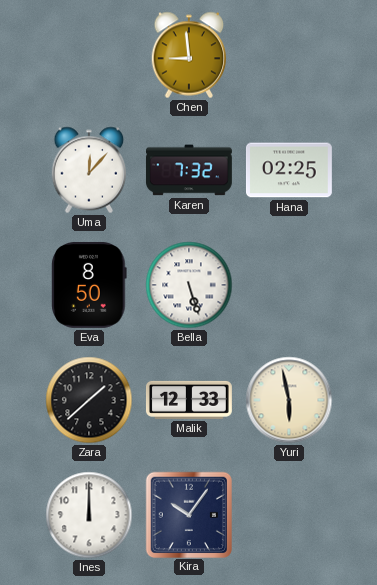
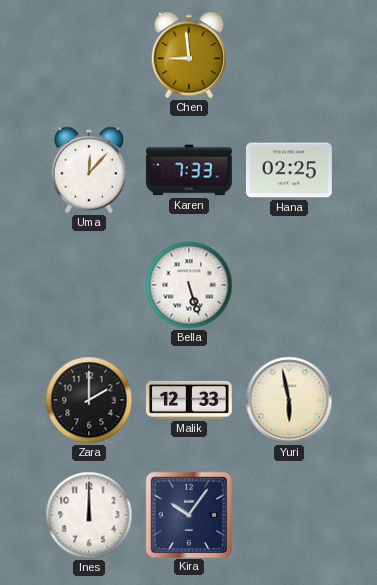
Karen: 7:32 -> 7:33
Eva: 8:50 -> none
Zara: 1:38 -> 2:00
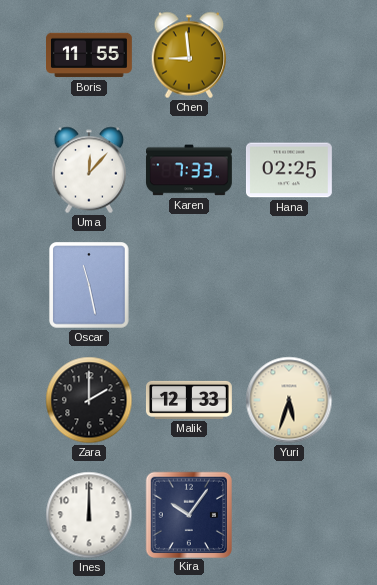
Boris: none -> 11:55
Oscar: none -> 11:28
Bella: 5:27 -> none
Yuri: 5:58 -> 5:33
